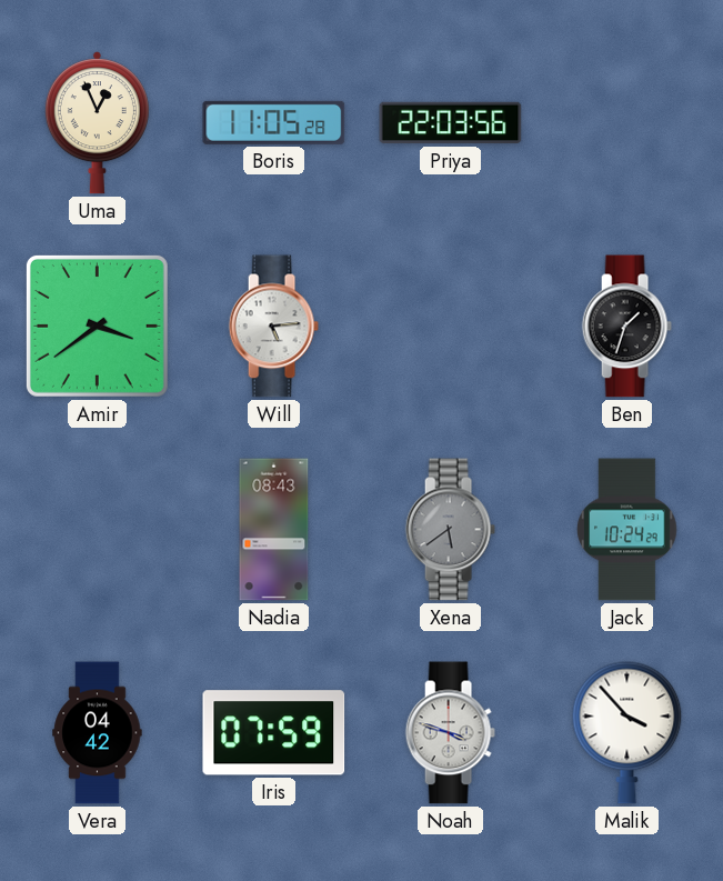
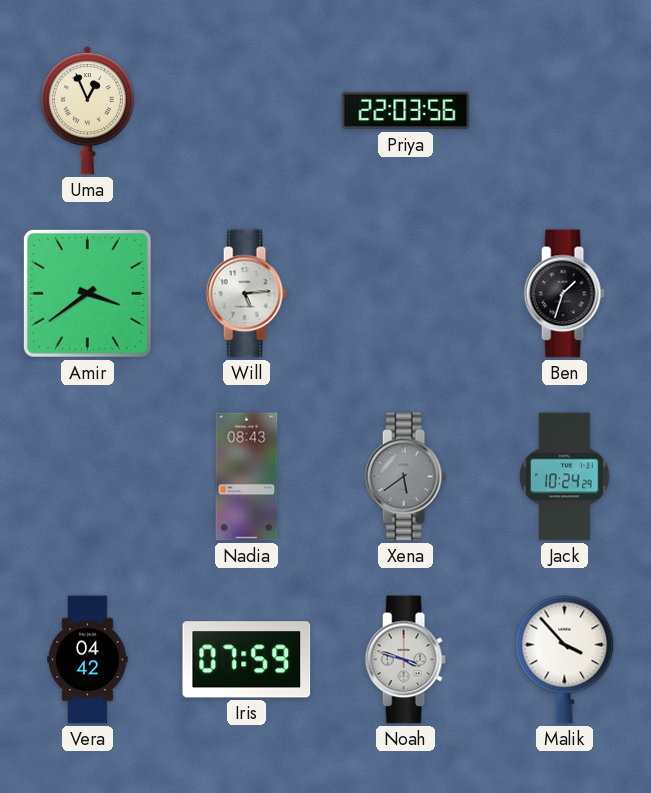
Boris: 11:05 -> none
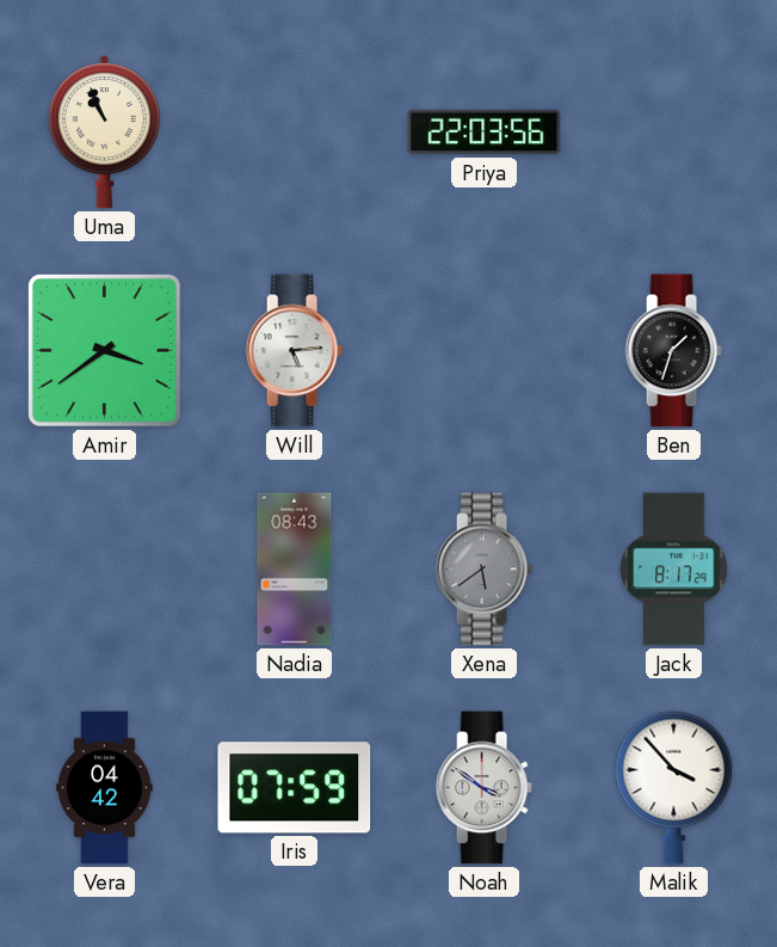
Uma: 12:56 -> 10:56
Jack: 10:24 -> 8:17
Noah: 3:48 -> 3:51
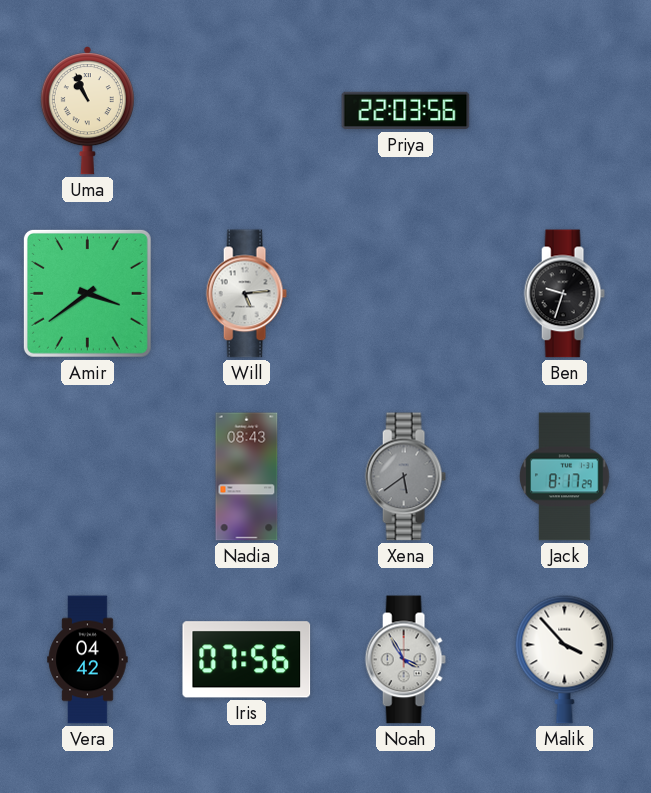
Ben: 1:33 -> 9:33
Iris: 07:59 -> 07:56
Noah: 3:51 -> 3:55
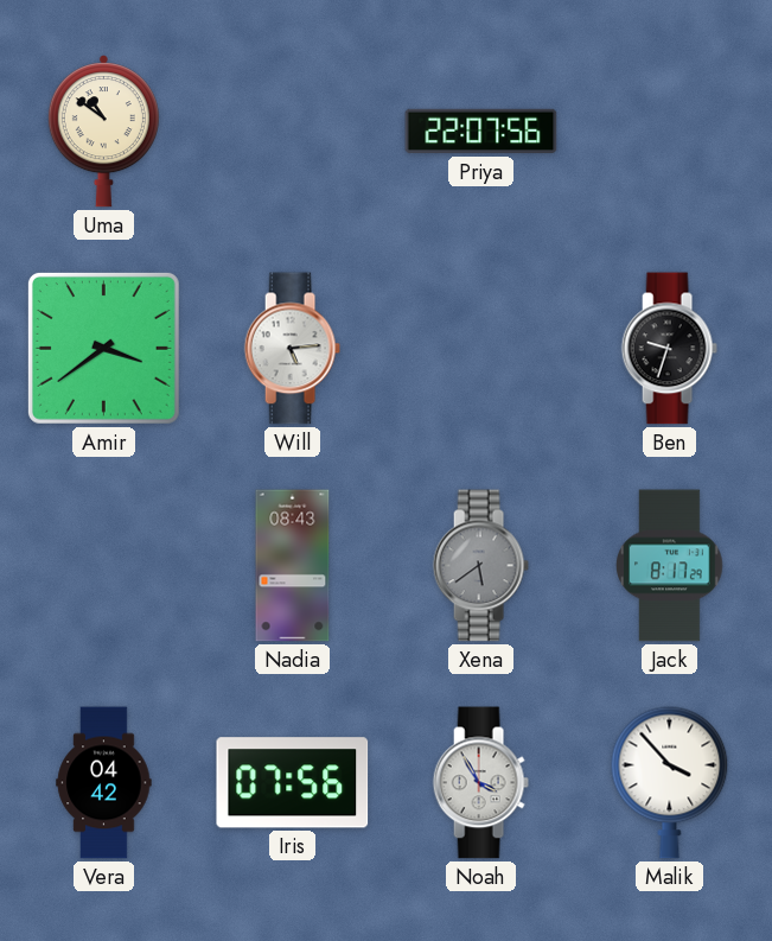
Uma: 10:56 -> 10:51
Priya: 22:03 -> 22:07
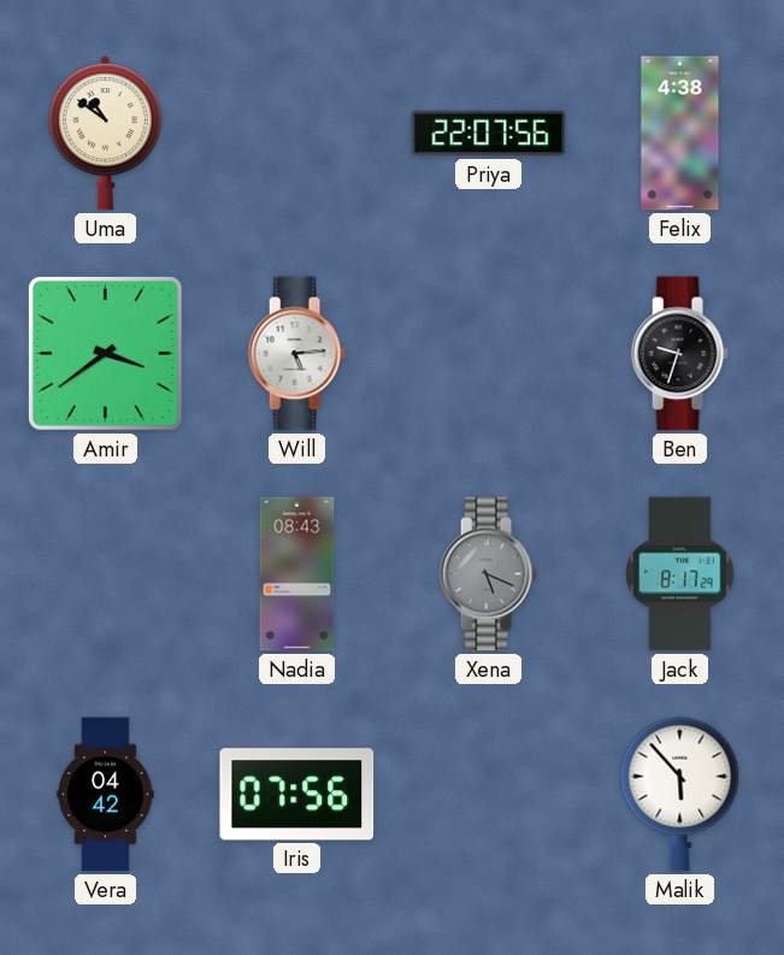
Felix: none -> 4:38
Xena: 5:39 -> 5:19
Noah: 3:55 -> none
Malik: 3:53 -> 5:53
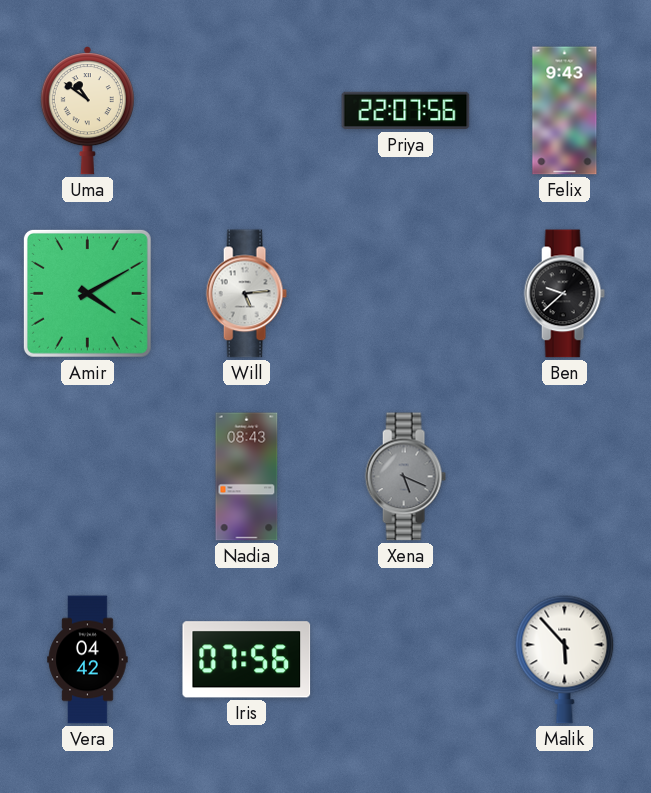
Felix: 4:38 -> 9:43
Amir: 3:39 -> 4:10
Ben: 9:33 -> 9:38
Jack: 8:17 -> none
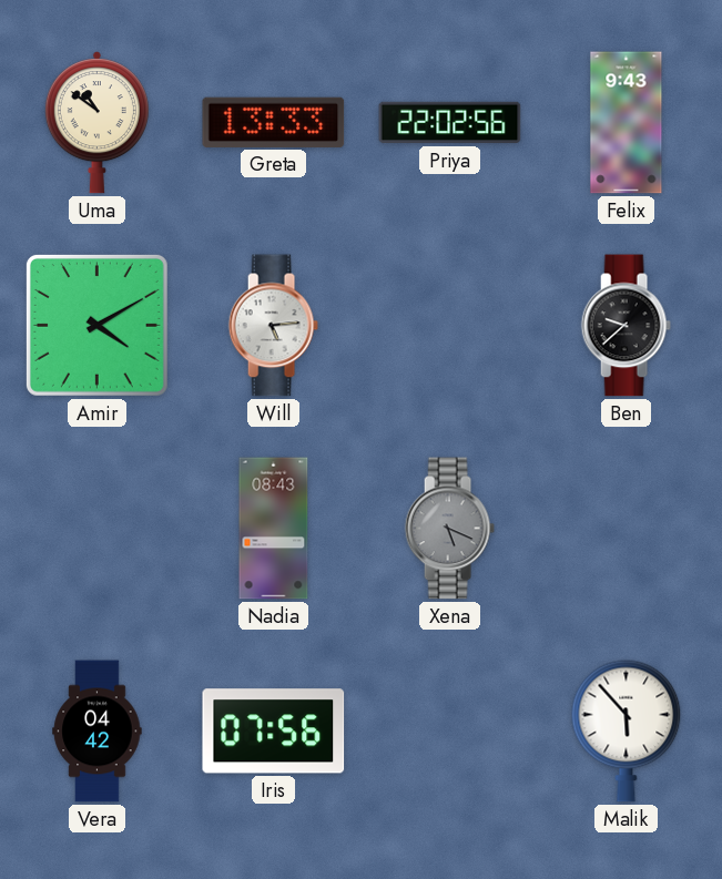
Greta: none -> 13:33
Priya: 22:07 -> 22:02
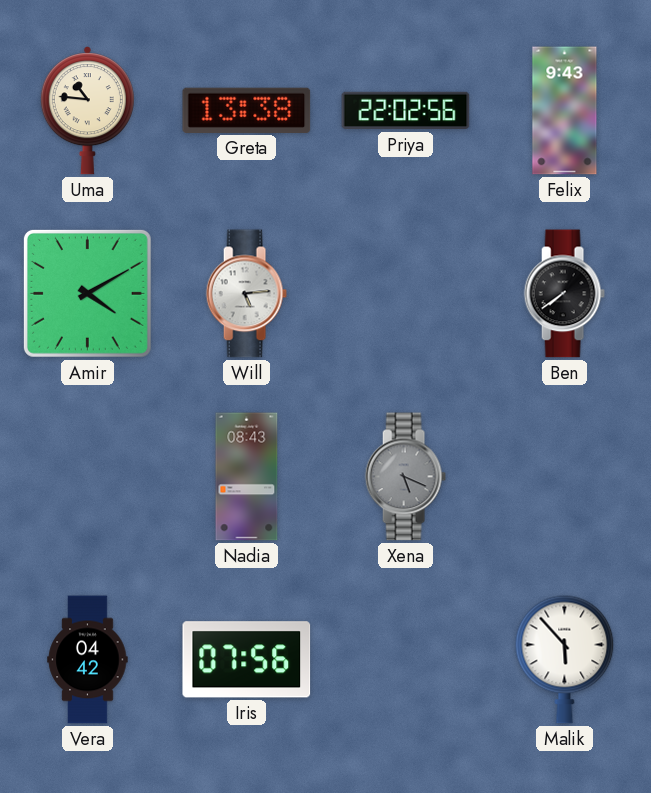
Uma: 10:51 -> 10:46
Greta: 13:33 -> 13:38
Ben: 9:38 -> 7:39
